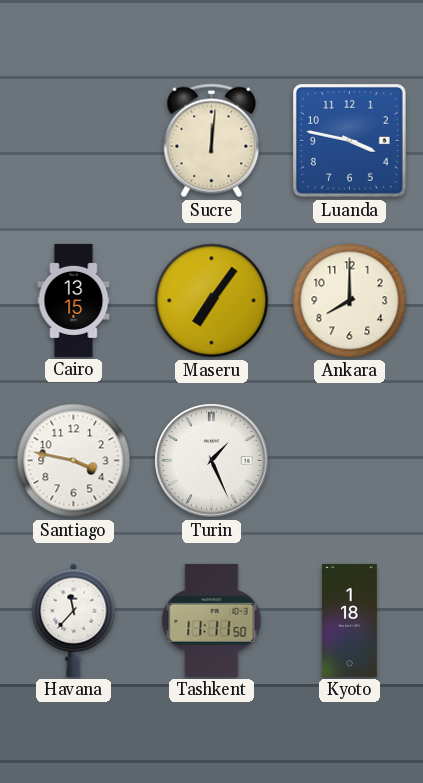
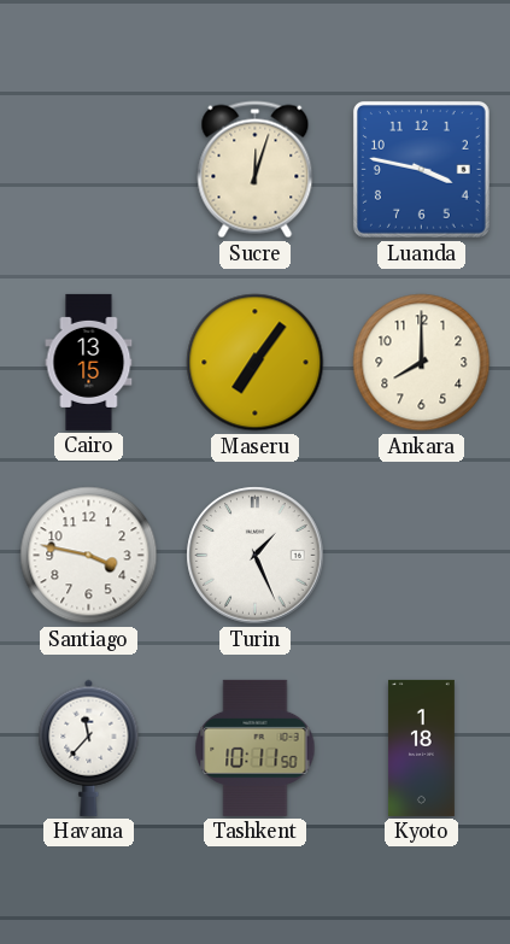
Sucre: 12:01 -> 12:03
Tashkent: 11:11 -> 10:11
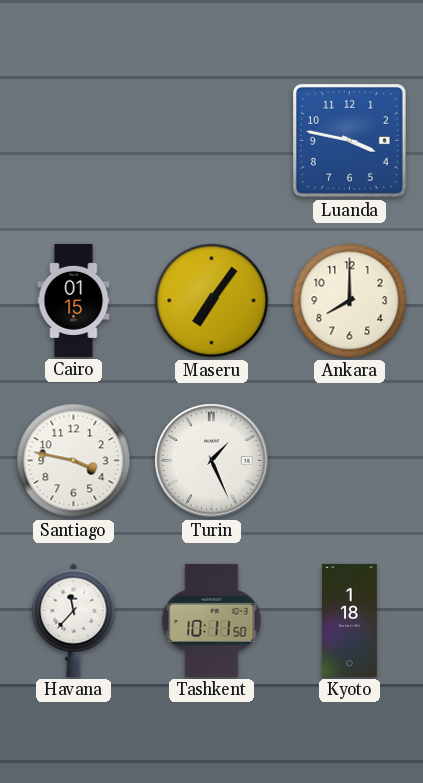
Sucre: 12:03 -> none
Cairo: 13:15 -> 01:15
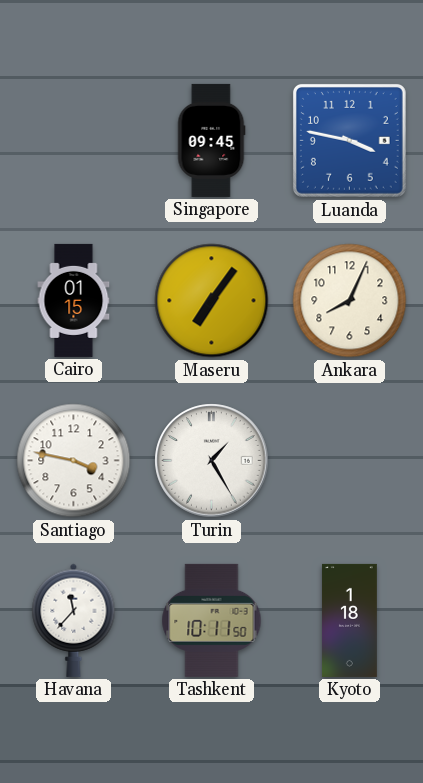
Singapore: none -> 09:45
Ankara: 8:00 -> 8:04
Turin: 1:26 -> 1:25
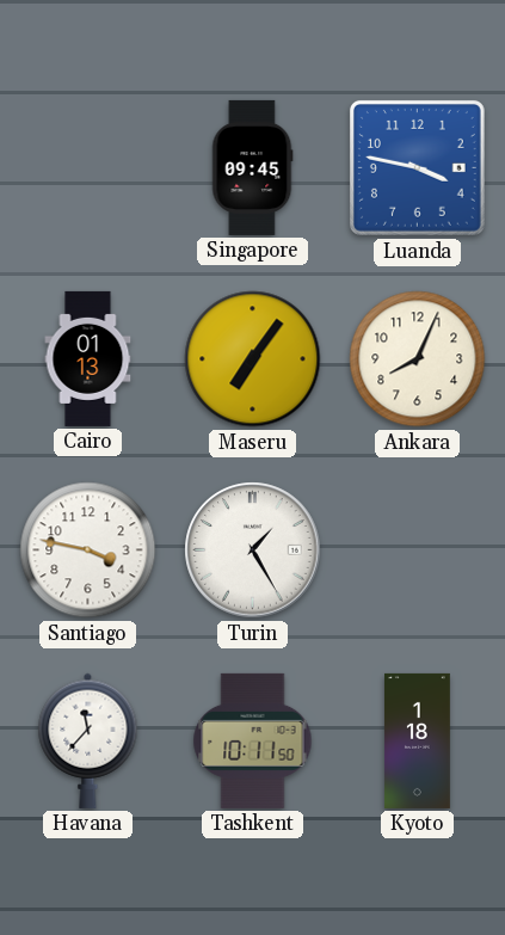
Cairo: 01:15 -> 01:13
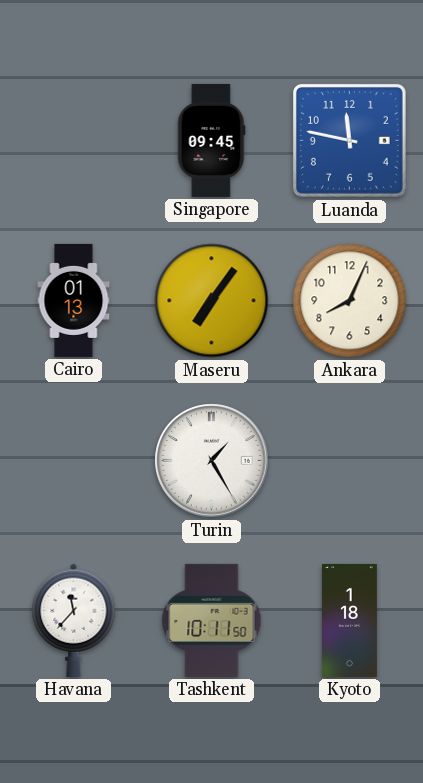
Luanda: 3:47 -> 11:47
Santiago: 3:47 -> none
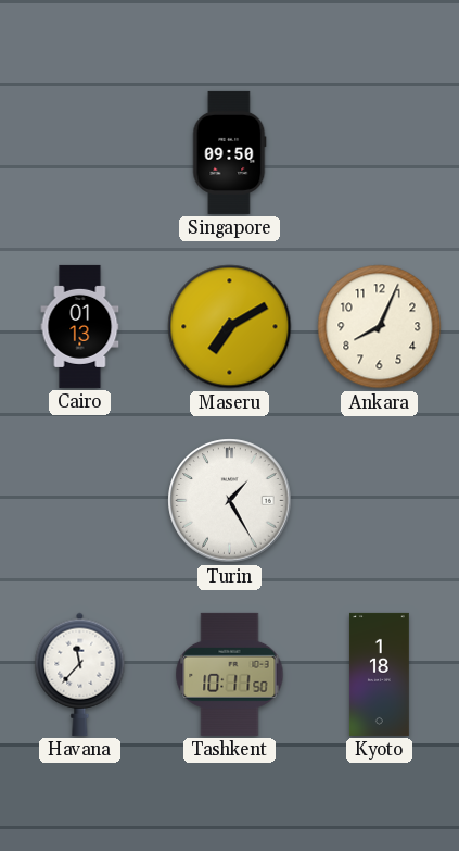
Singapore: 09:45 -> 09:50
Luanda: 11:47 -> none
Maseru: 7:06 -> 7:10
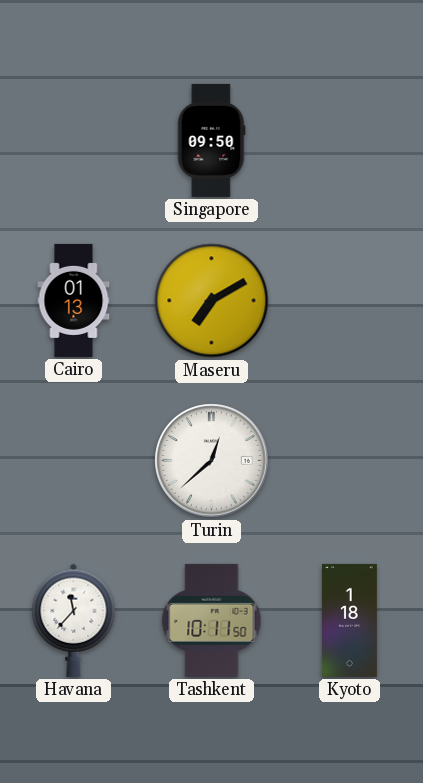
Ankara: 8:04 -> none
Turin: 1:25 -> 12:38
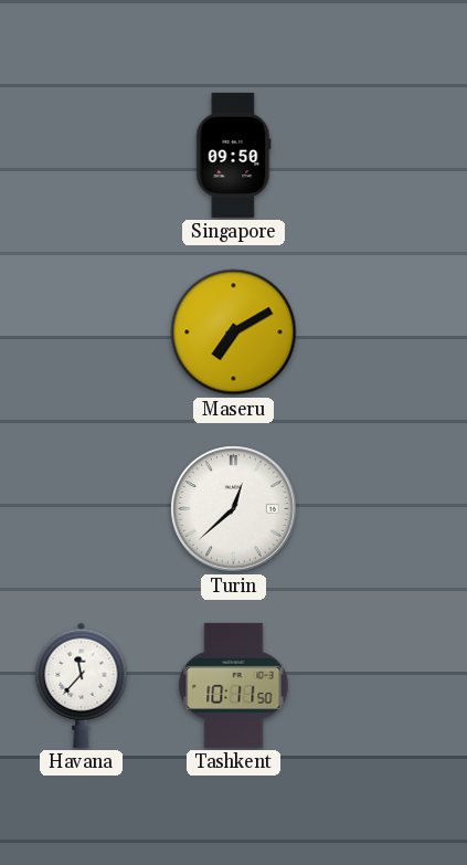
Cairo: 01:13 -> none
Kyoto: 1:18 -> none
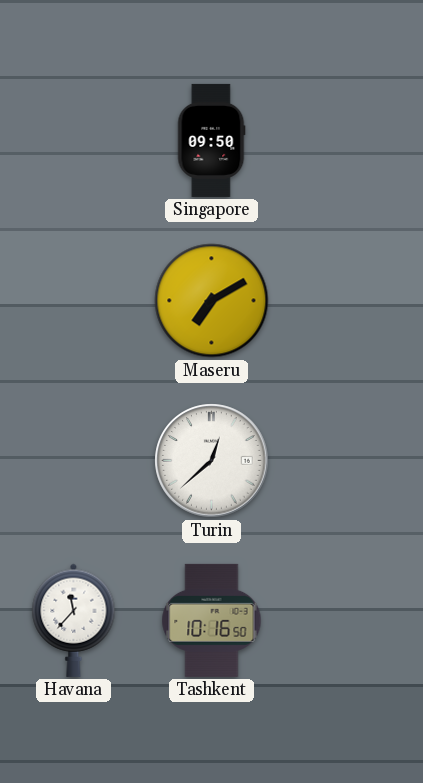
Tashkent: 10:11 -> 10:16
